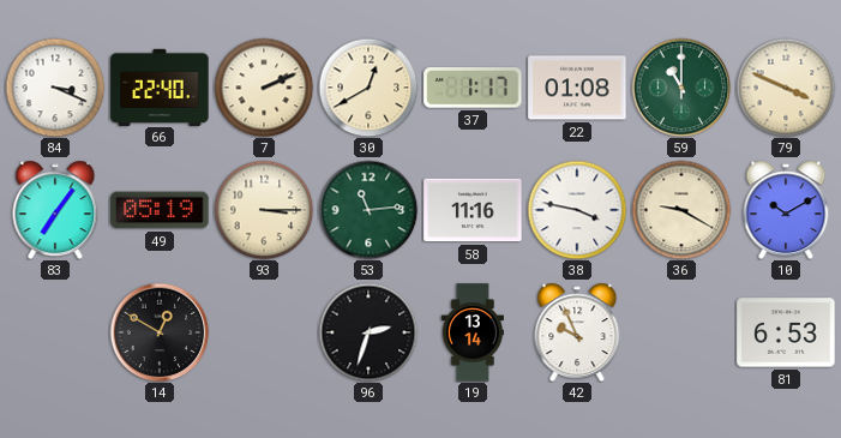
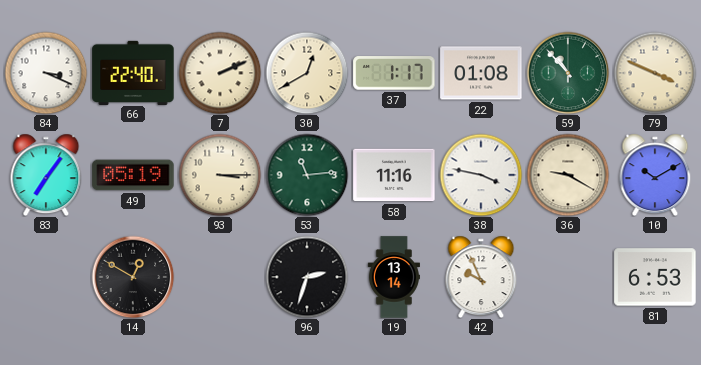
59: 11:00 -> 10:53
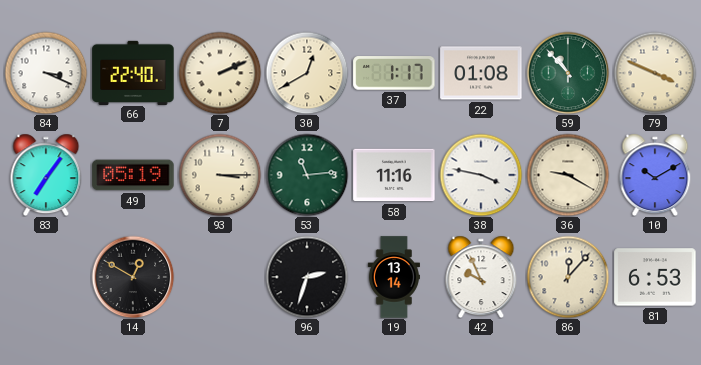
86: none -> 12:07
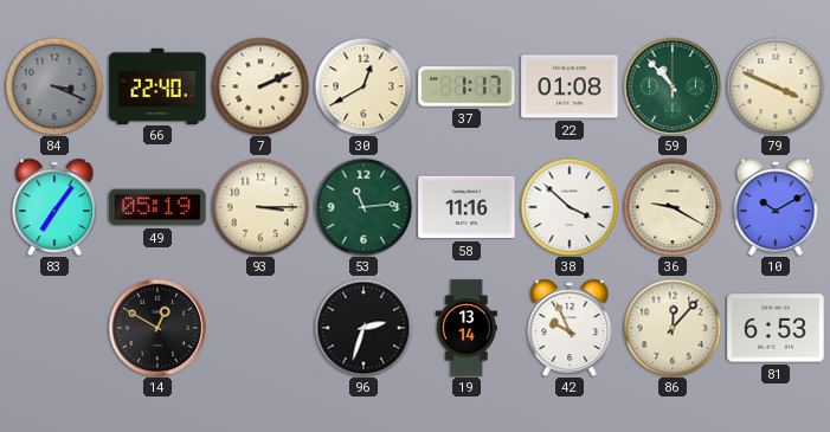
84 dial: white -> grey
38: 3:47 -> 3:52
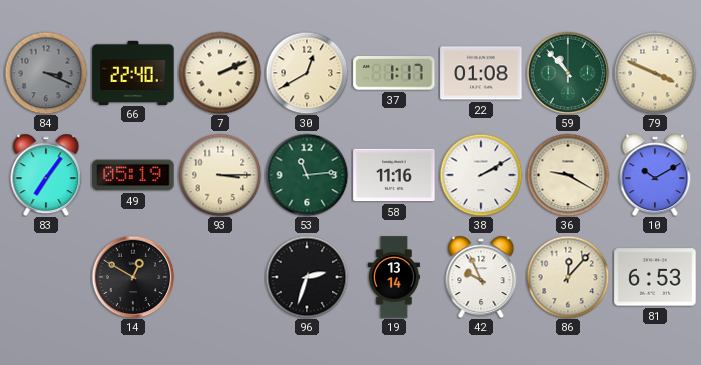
38: 3:52 -> 2:10
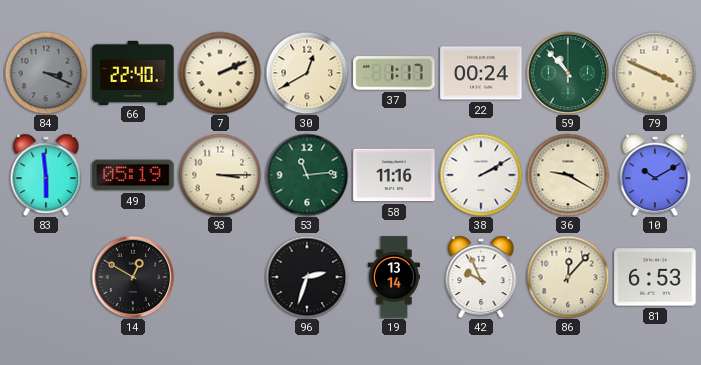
22: 01:08 -> 00:24
83: 7:06 -> 5:59
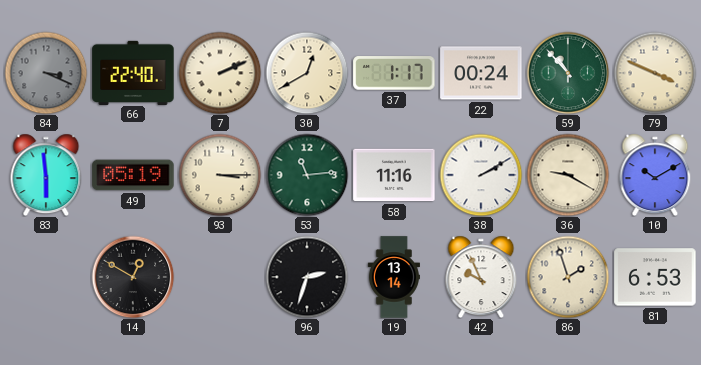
86: 12:07 -> 1:57
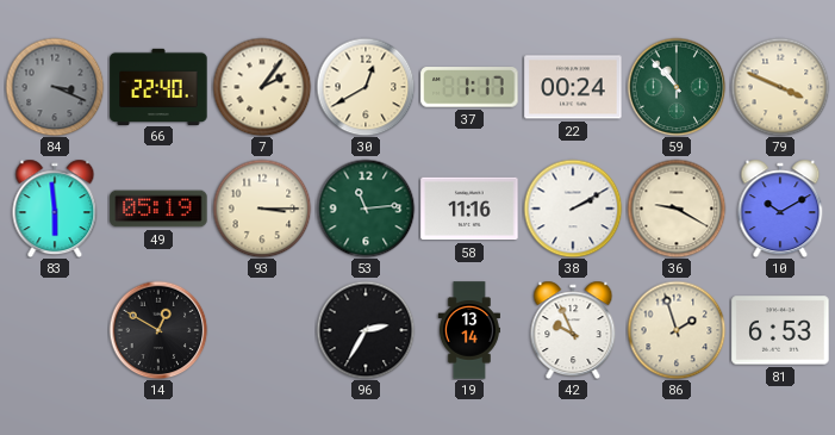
7: 2:11 -> 2:06
96: 2:33 -> 2:35
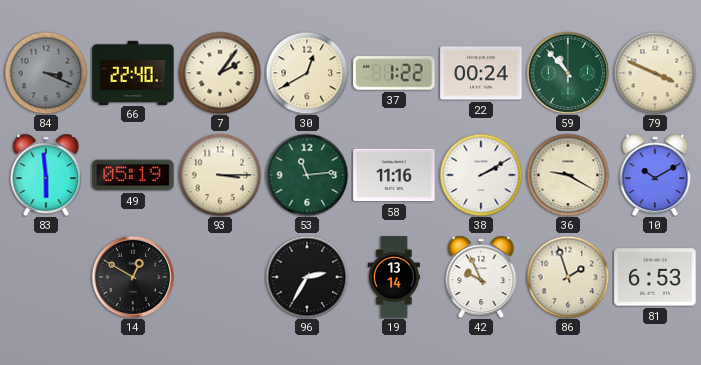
37: 1:17 -> 1:22
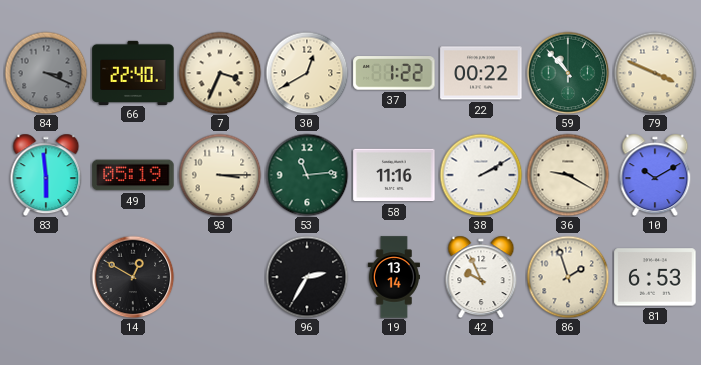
7: 2:06 -> 3:34
22: 00:24 -> 00:22
